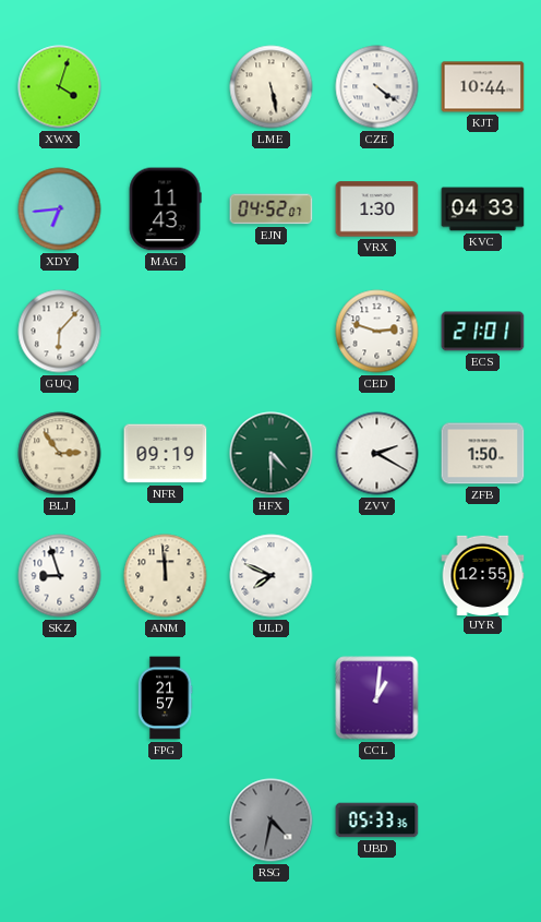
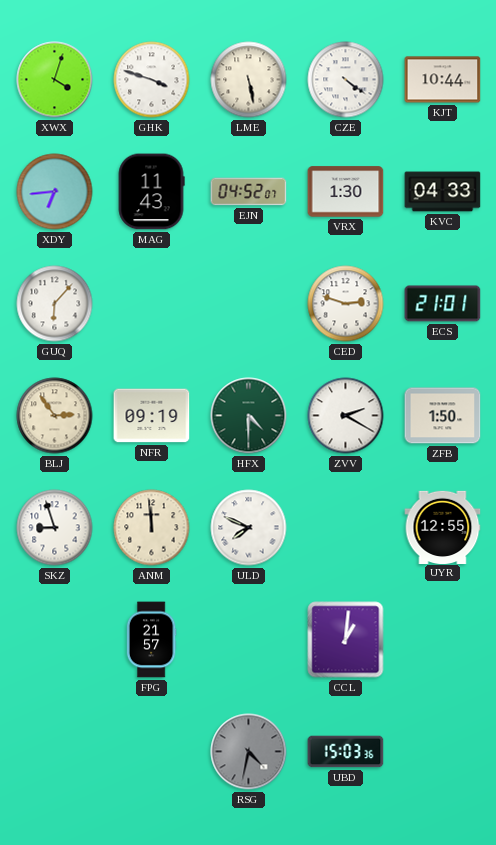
GHK: none -> 3:48
UBD: 05:33 -> 15:03
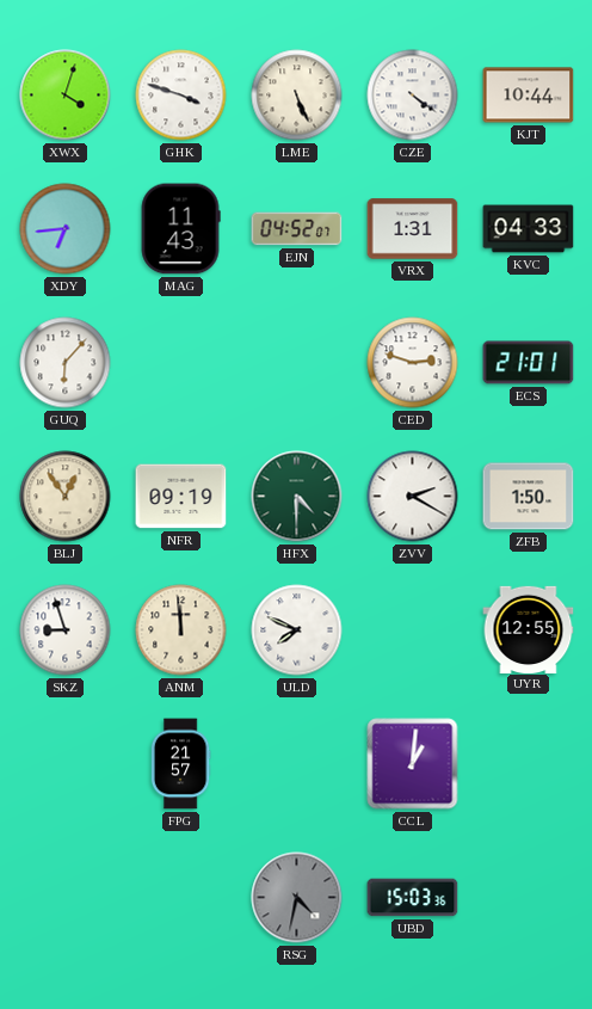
LME: 5:28 -> 5:26
VRX: 1:30 -> 1:31
BLJ: 2:54 -> 12:54
